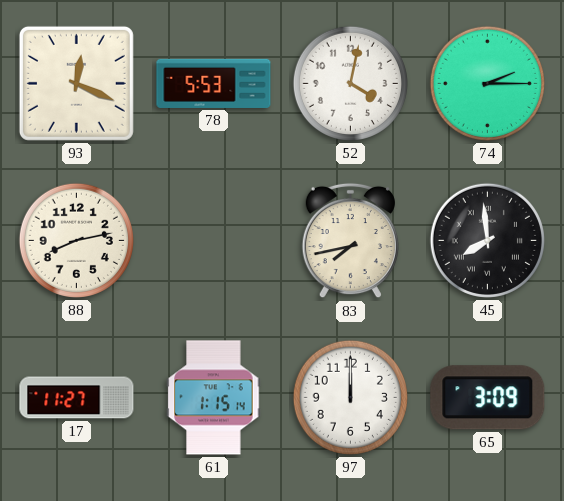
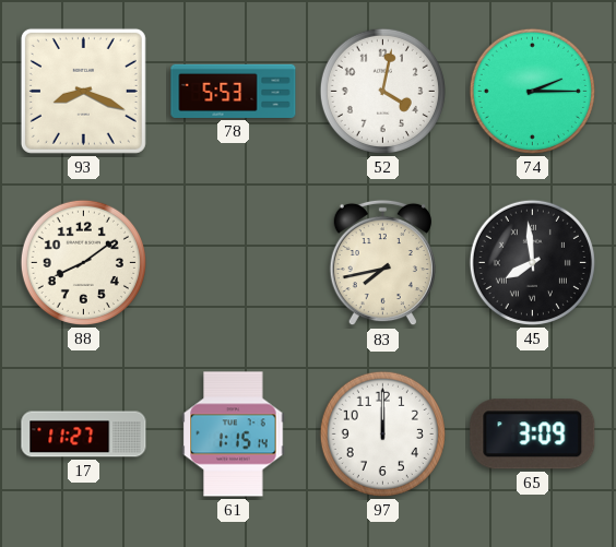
93: 12:19 -> 8:19
88: 8:13 -> 8:09
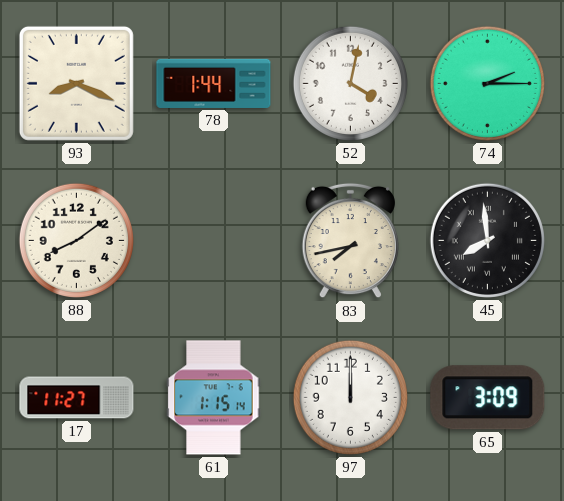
78: 5:53 -> 1:44
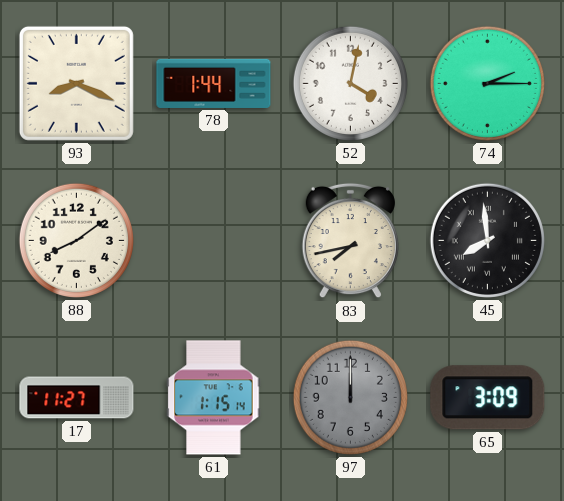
97 dial: white -> grey
